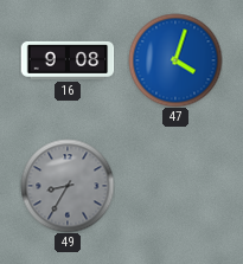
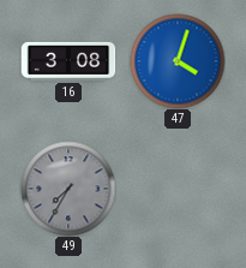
16: 9:08 -> 3:08
49: 8:35 -> 7:35
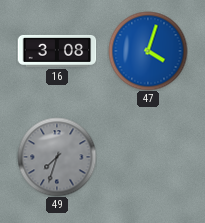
49: 7:35 -> 7:33
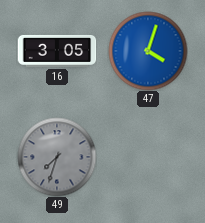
16: 3:08 -> 3:05
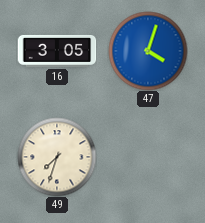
49 dial: grey -> cream
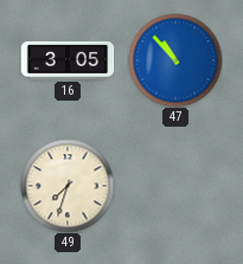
47: 4:03 -> 10:53
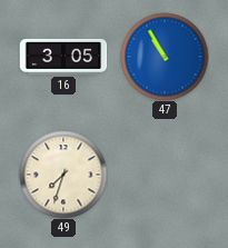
47: 10:53 -> 10:55
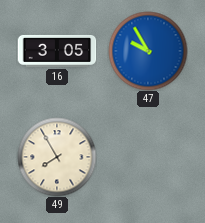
47: 10:55 -> 9:55
49: 7:33 -> 7:55
